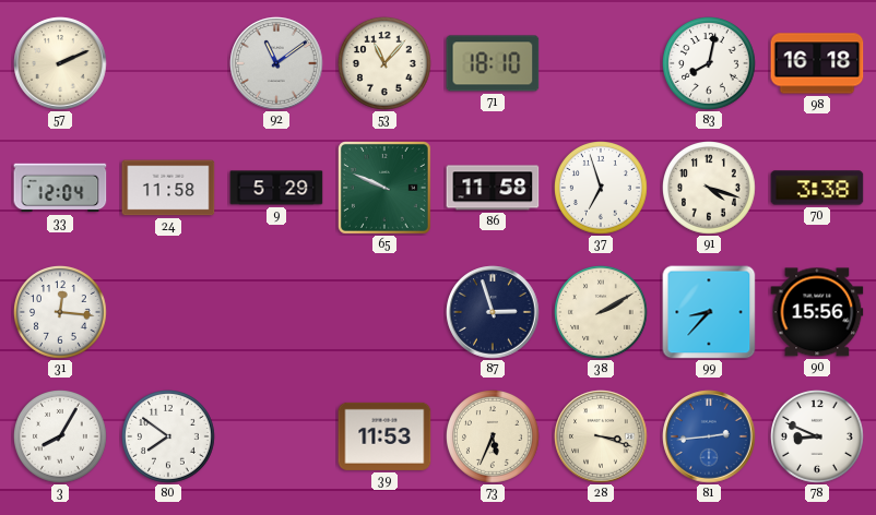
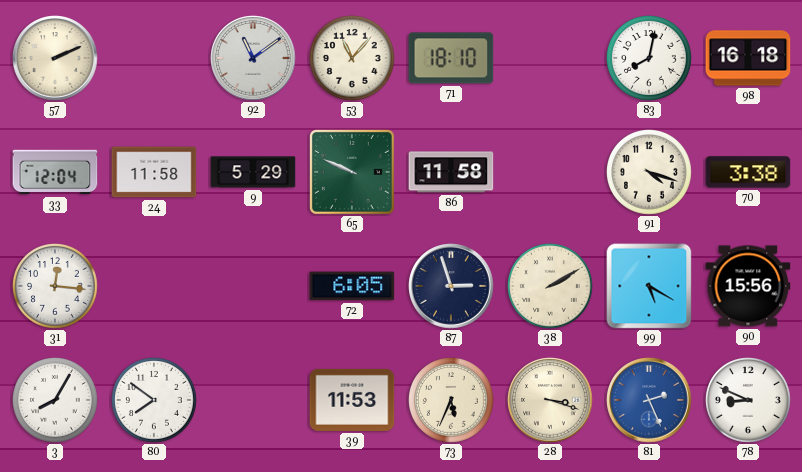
37: 6:57 -> none
72: none -> 6:05
99: 8:37 -> 5:20
81: 2:44 -> 2:26
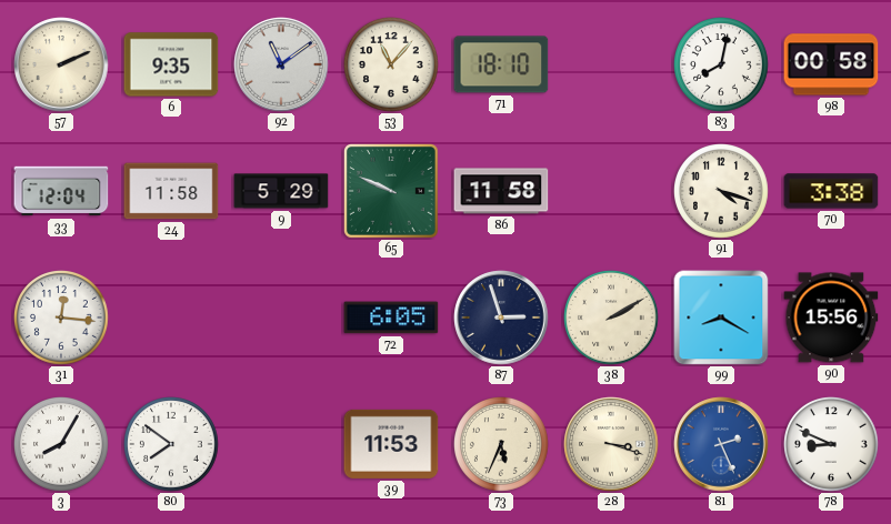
6: none -> 9:35
98: 16:18 -> 00:58
99: 5:20 -> 8:20
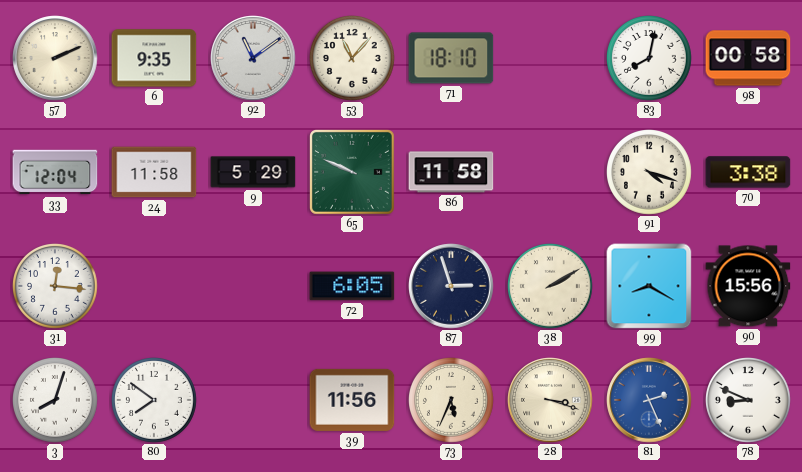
3: 8:05 -> 8:03
39: 11:53 -> 11:56
